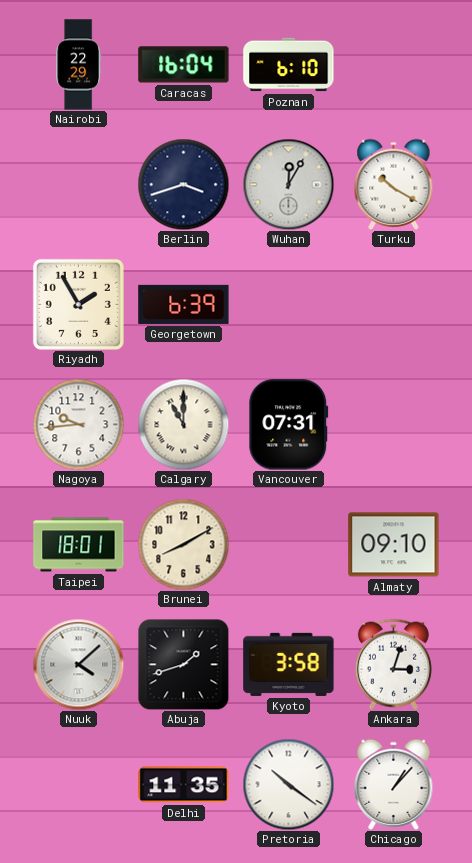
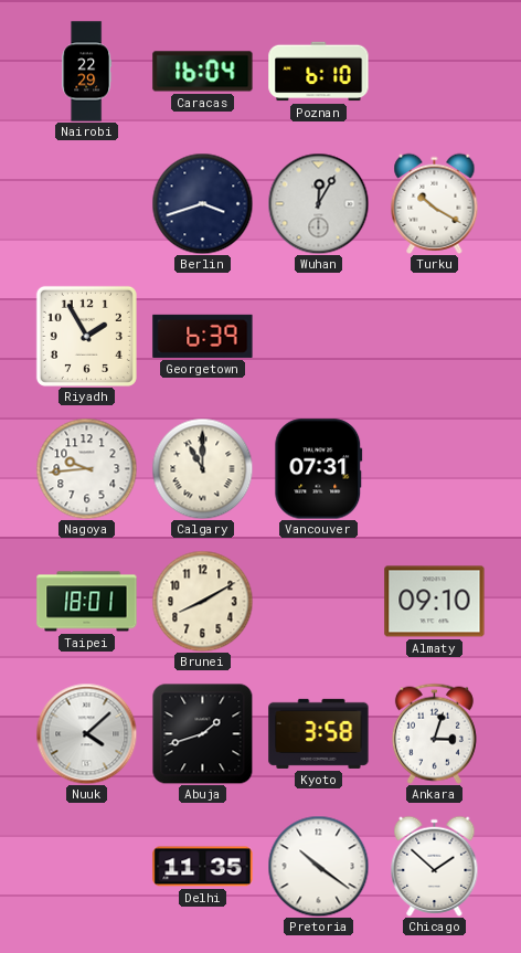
Chicago: 1:07 -> 1:52
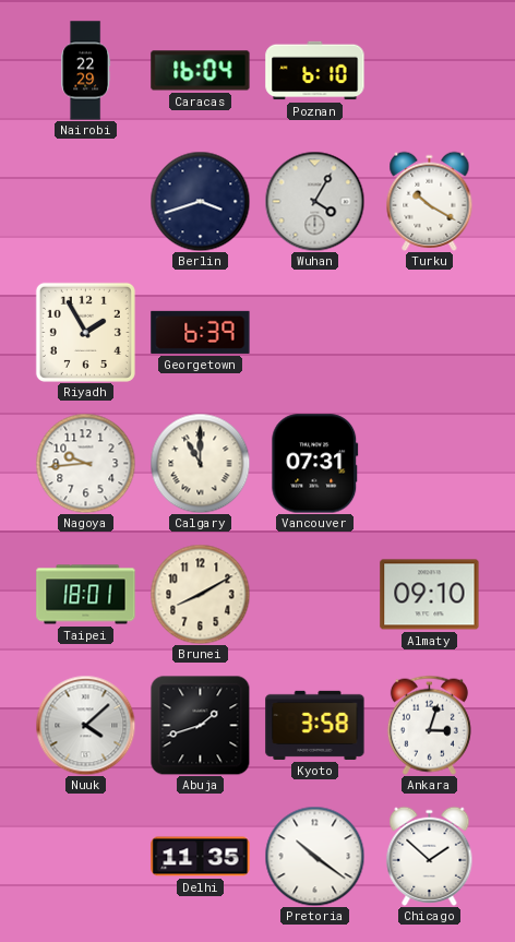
Wuhan: 12:05 -> 4:05
